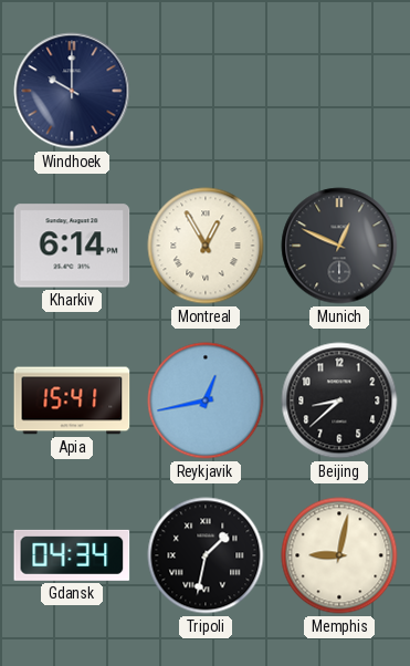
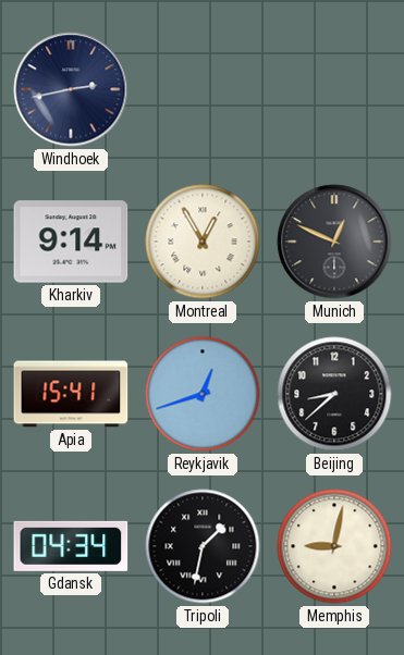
Windhoek: 10:00 -> 2:43
Kharkiv: 6:14 -> 9:14
Reykjavik: 12:43 -> 12:42
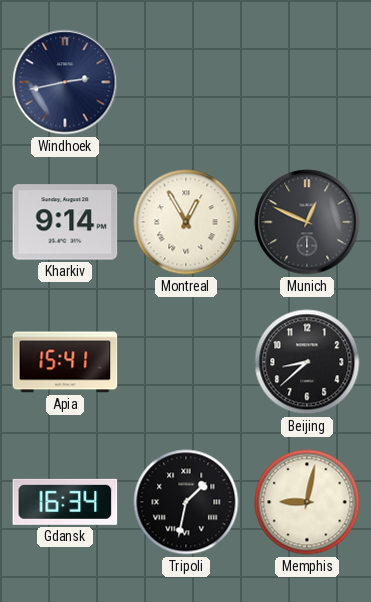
Reykjavik: 12:42 -> none
Gdansk: 04:34 -> 16:34
